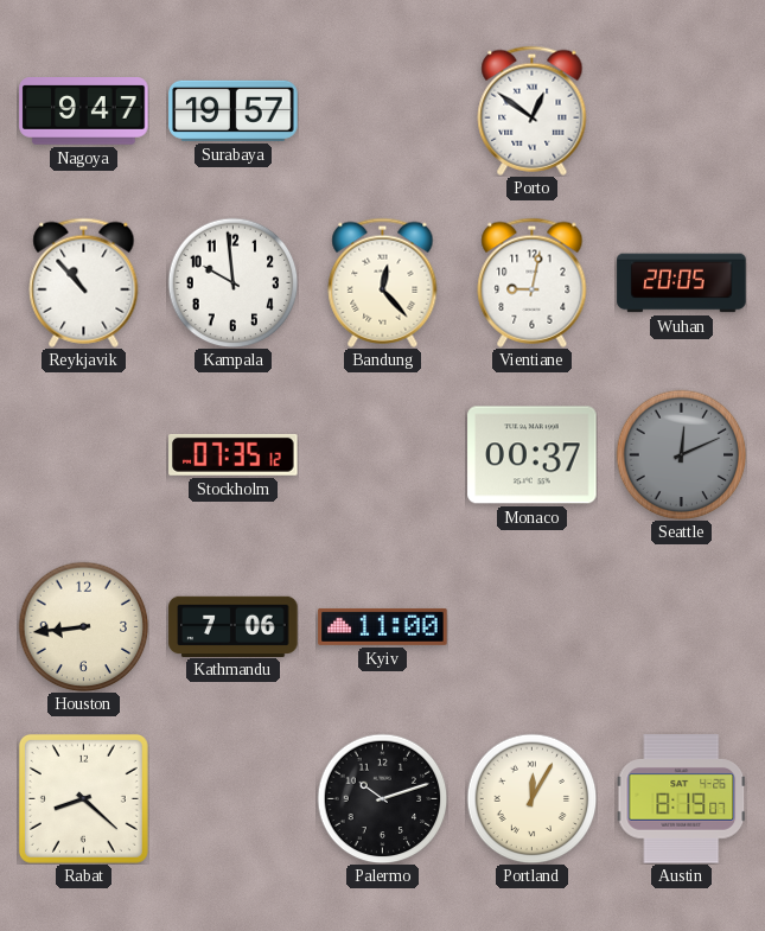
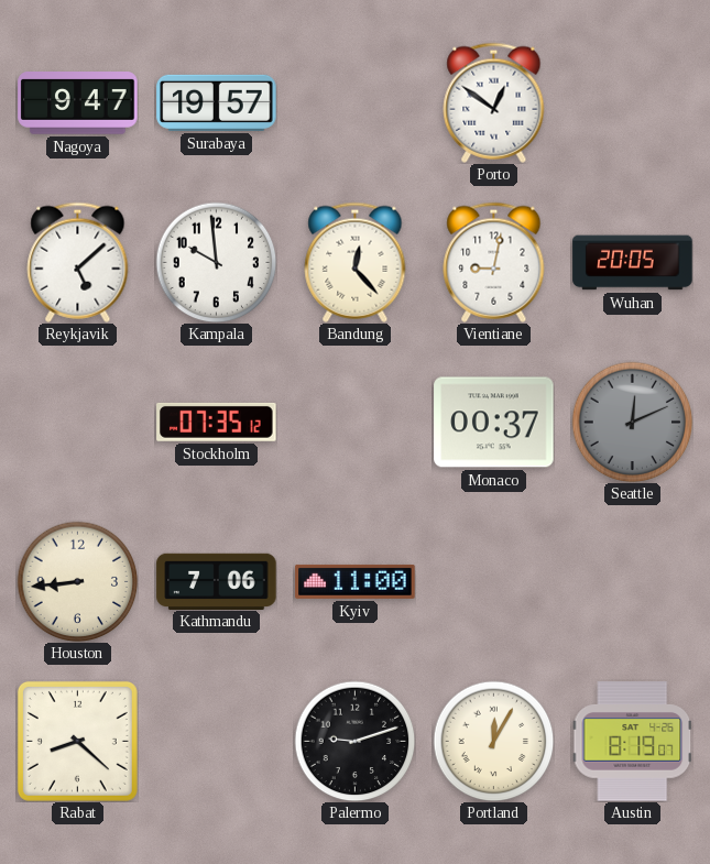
Reykjavik: 10:53 -> 5:08
Palermo: 10:12 -> 9:12
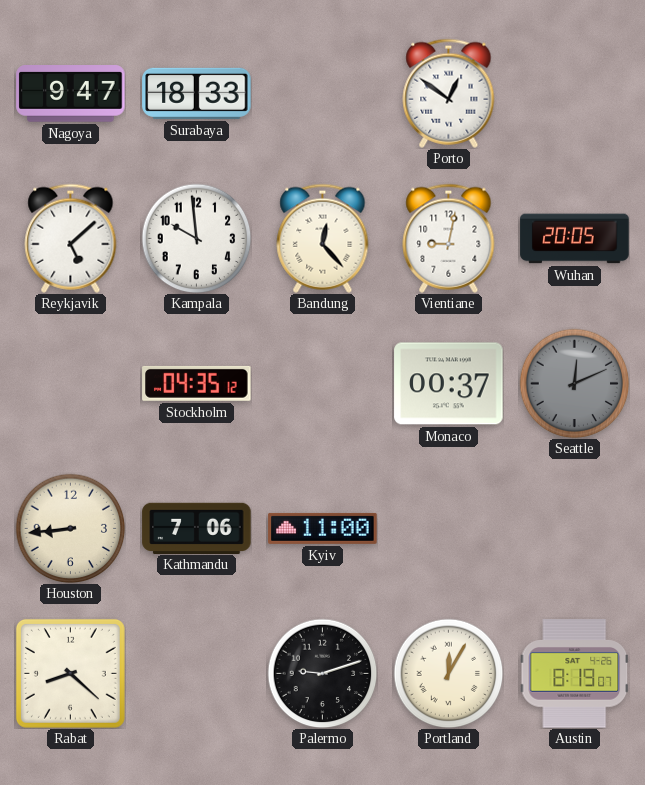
Surabaya: 19:57 -> 18:33
Stockholm: 07:35 -> 04:35
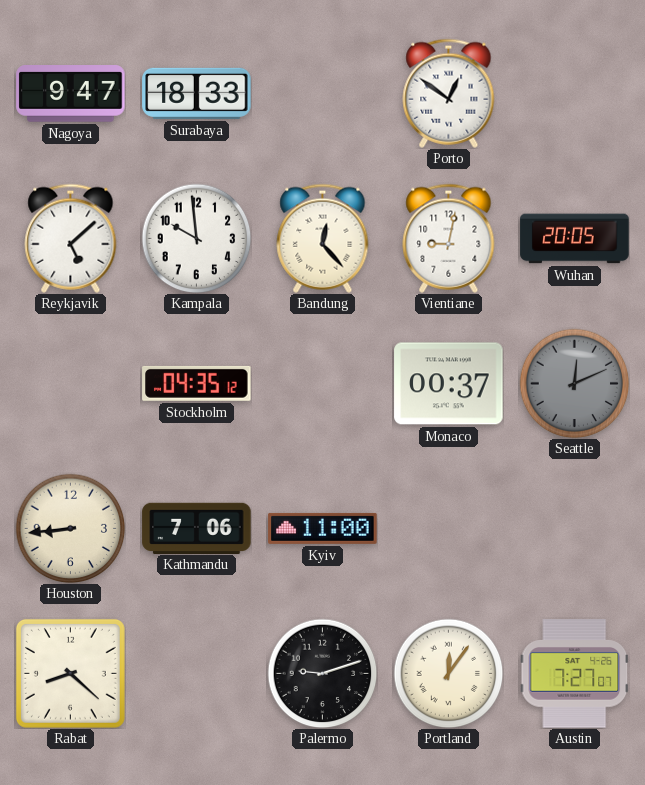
Portland: 12:05 -> 12:06
Austin: 8:19 -> 7:27
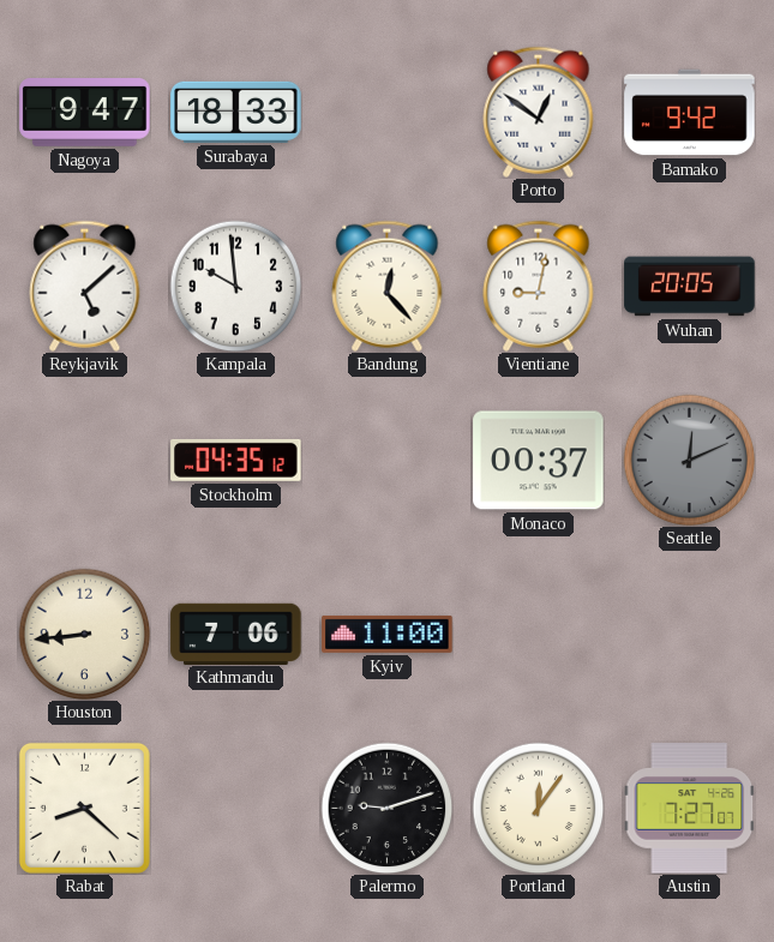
Bamako: none -> 9:42
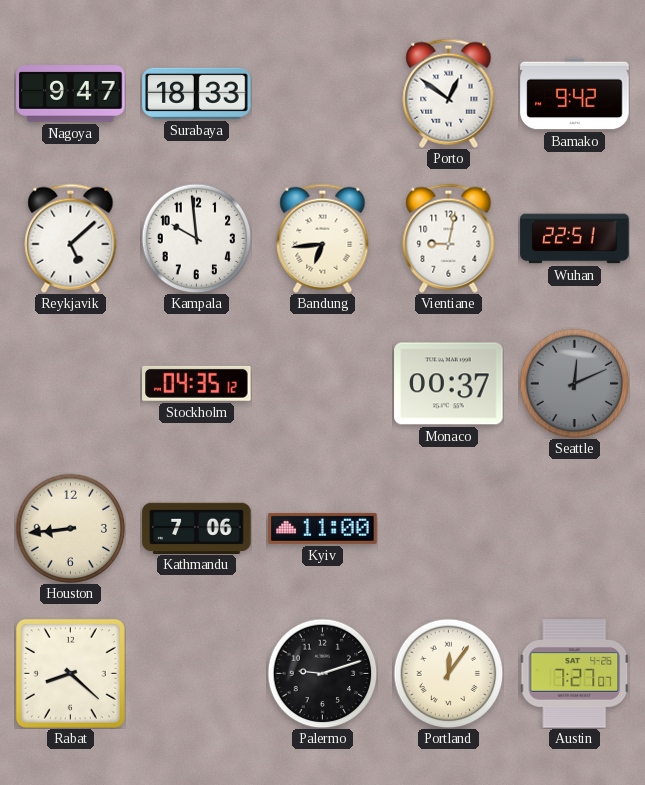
Bandung: 12:23 -> 6:44
Wuhan: 20:05 -> 22:51
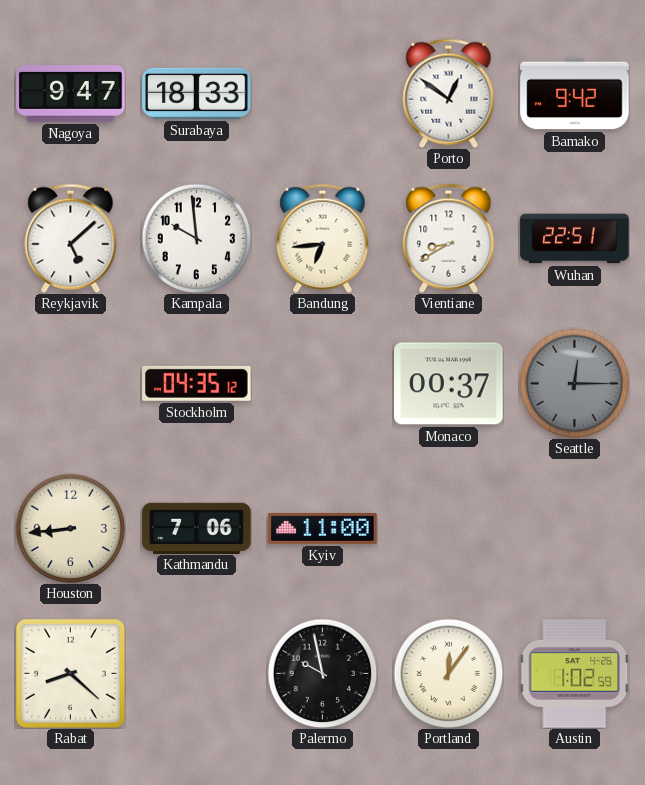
Vientiane: 9:02 -> 8:40
Seattle: 12:11 -> 12:15
Palermo: 9:12 -> 9:58
Austin: 7:27 -> 1:02
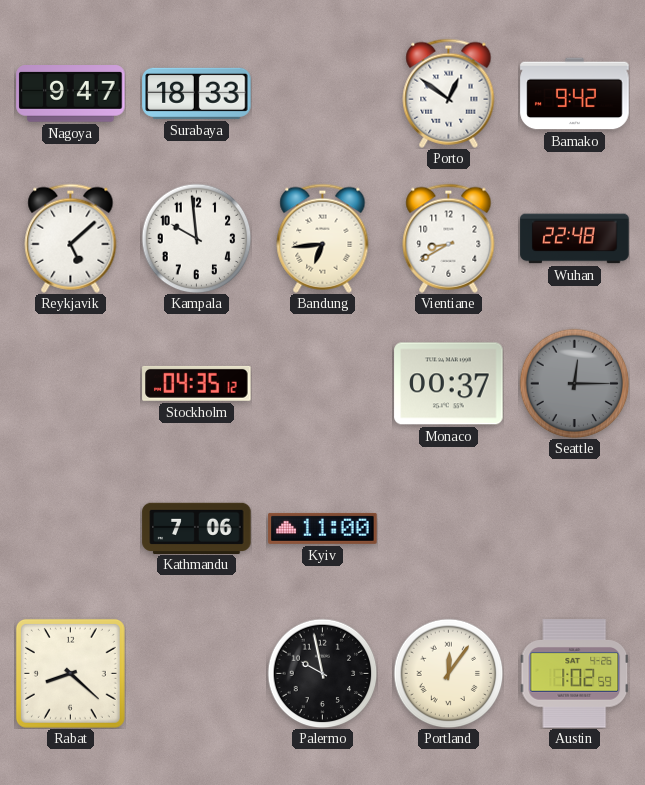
Wuhan: 22:51 -> 22:48
Houston: 8:44 -> none
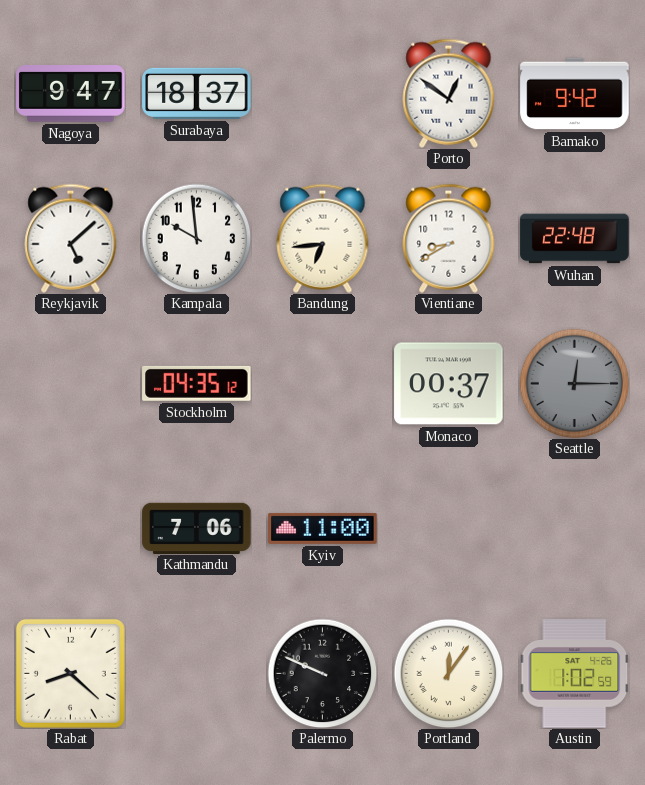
Surabaya: 18:33 -> 18:37
Palermo: 9:58 -> 9:49
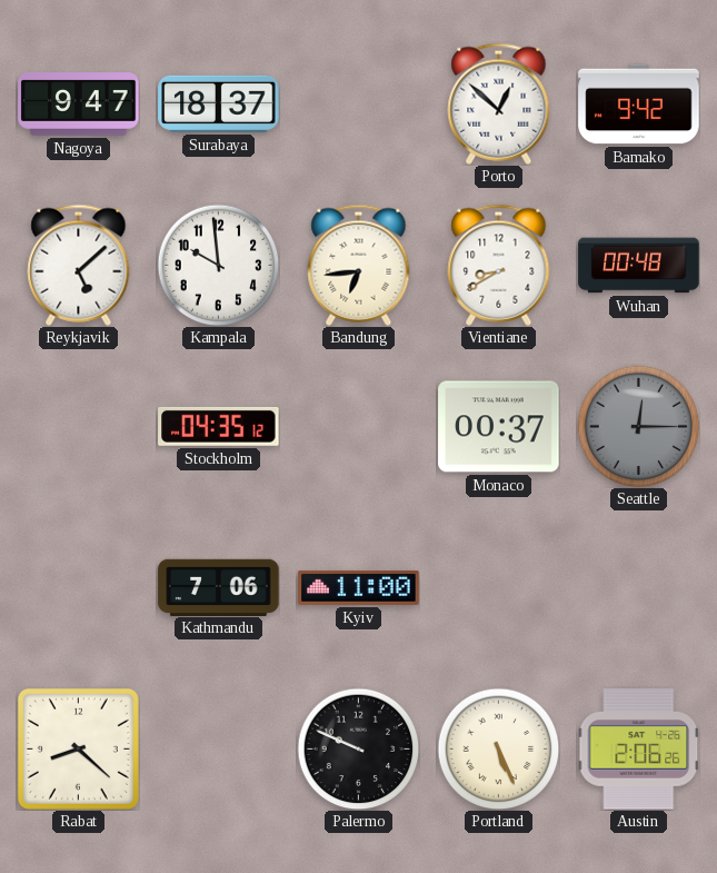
Porto: 12:51 -> 12:52
Wuhan: 22:48 -> 00:48
Portland: 12:06 -> 5:26
Austin: 1:02 -> 2:06
